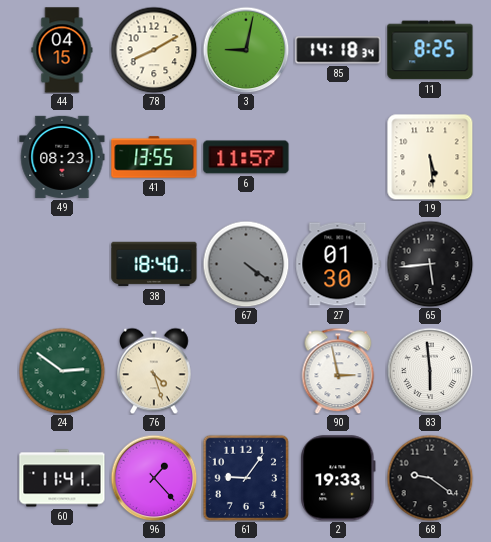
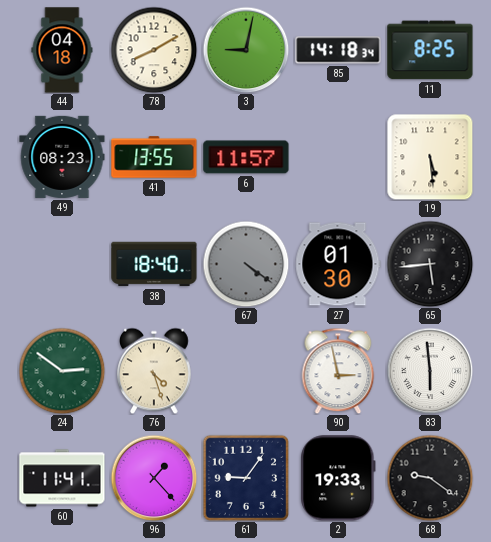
44: 04:15 -> 04:18
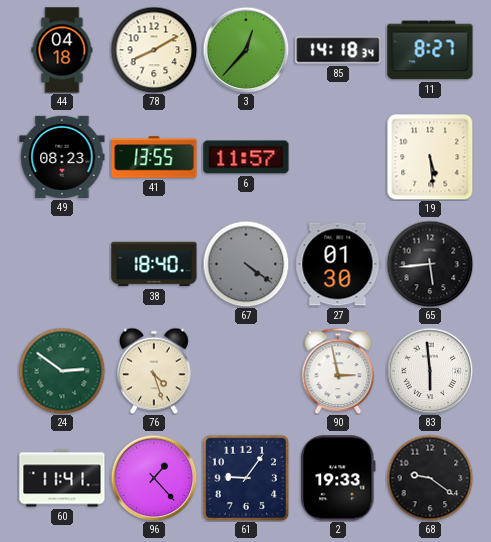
3: 9:02 -> 12:37
11: 8:25 -> 8:27
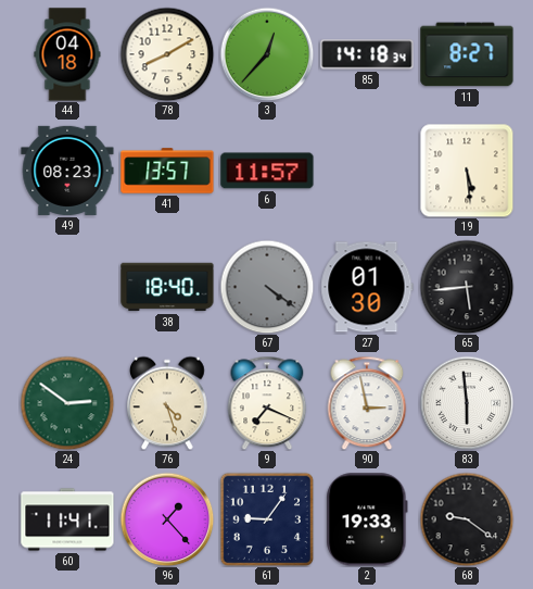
41: 13:55 -> 13:57
9: none -> 7:19
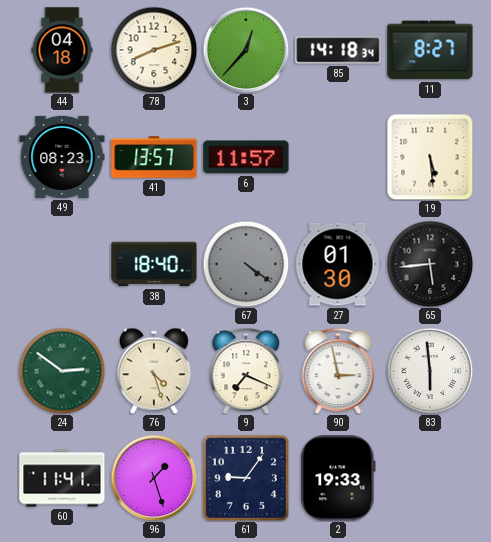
78: 8:10 -> 8:12
96: 1:23 -> 1:27
68: 9:21 -> none
